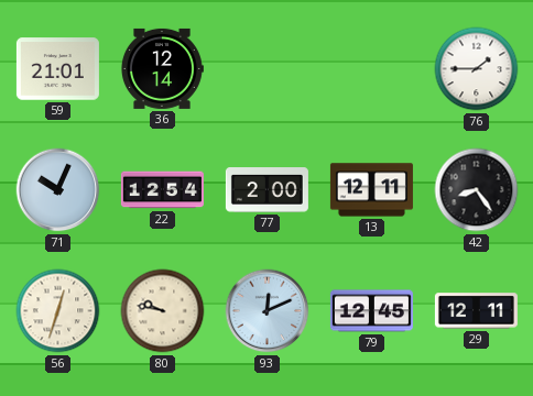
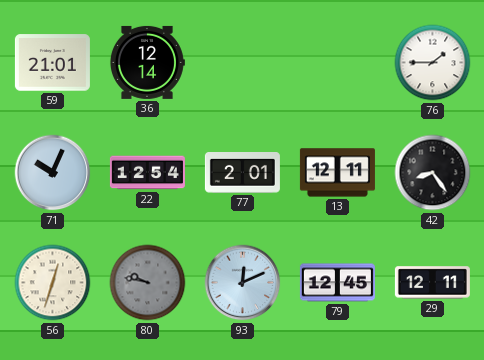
77: 2:00 -> 2:01
80 dial: cream -> grey
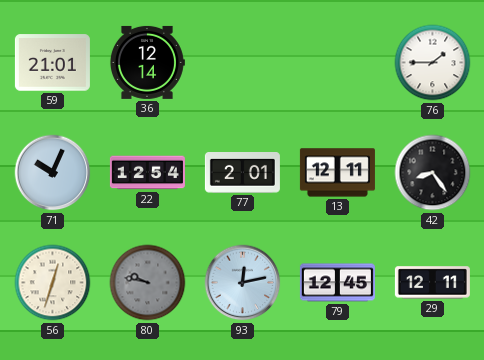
93: 12:11 -> 12:13
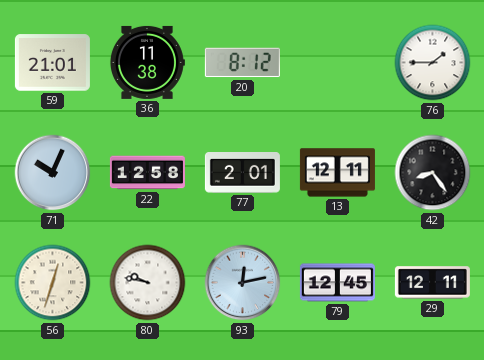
36: 12:14 -> 11:38
20: none -> 8:12
22: 12:54 -> 12:58
80 dial: grey -> white
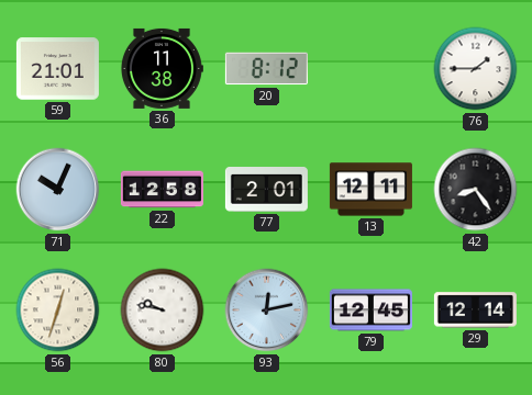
29: 12:11 -> 12:14
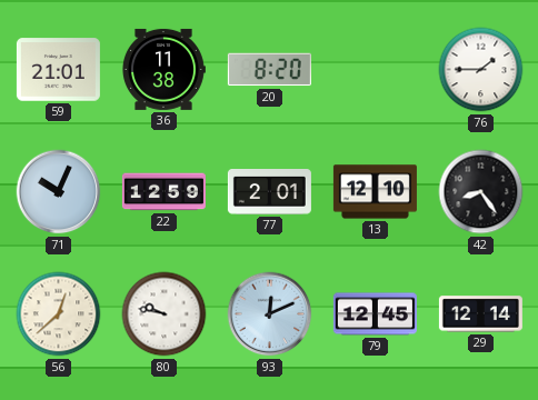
20: 8:12 -> 8:20
22: 12:58 -> 12:59
13: 12:11 -> 12:10
56: 12:33 -> 12:38
93: 12:13 -> 12:11
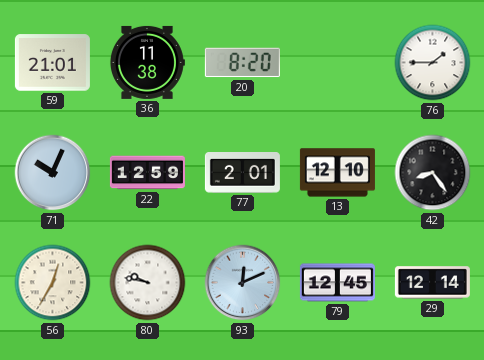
56: 12:38 -> 12:35
